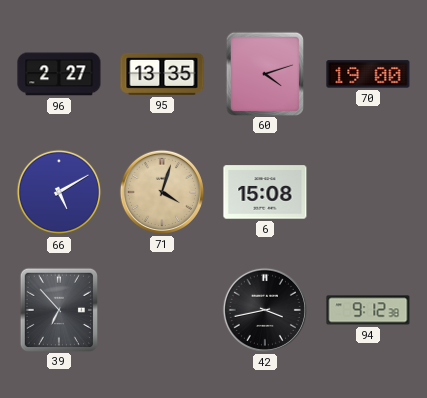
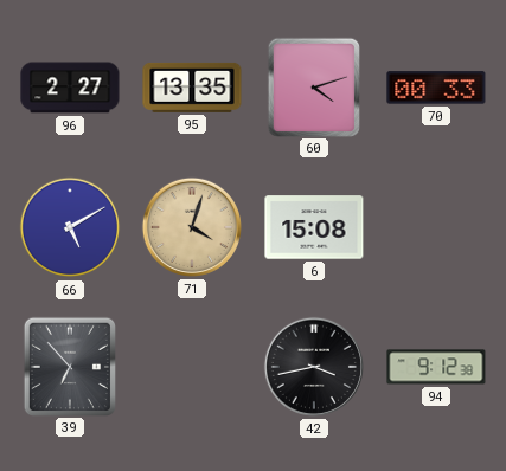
70: 19:00 -> 00:33
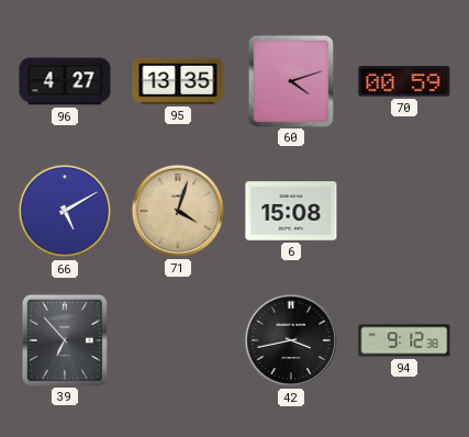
96: 2:27 -> 4:27
70: 00:33 -> 00:59
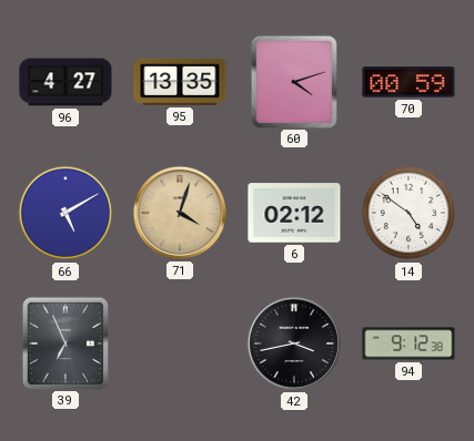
6: 15:08 -> 02:12
14: none -> 4:51
39: 6:53 -> 6:56
